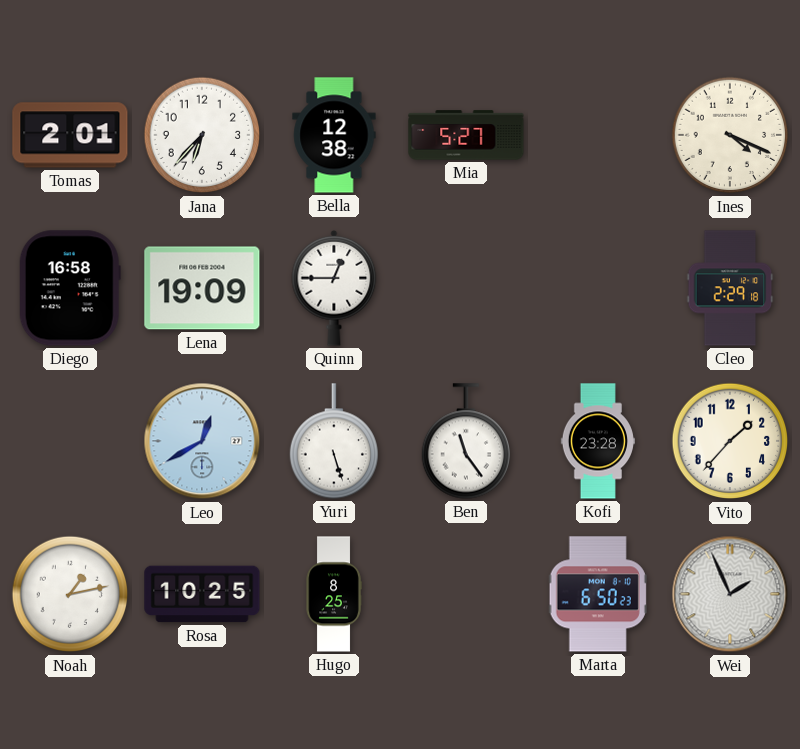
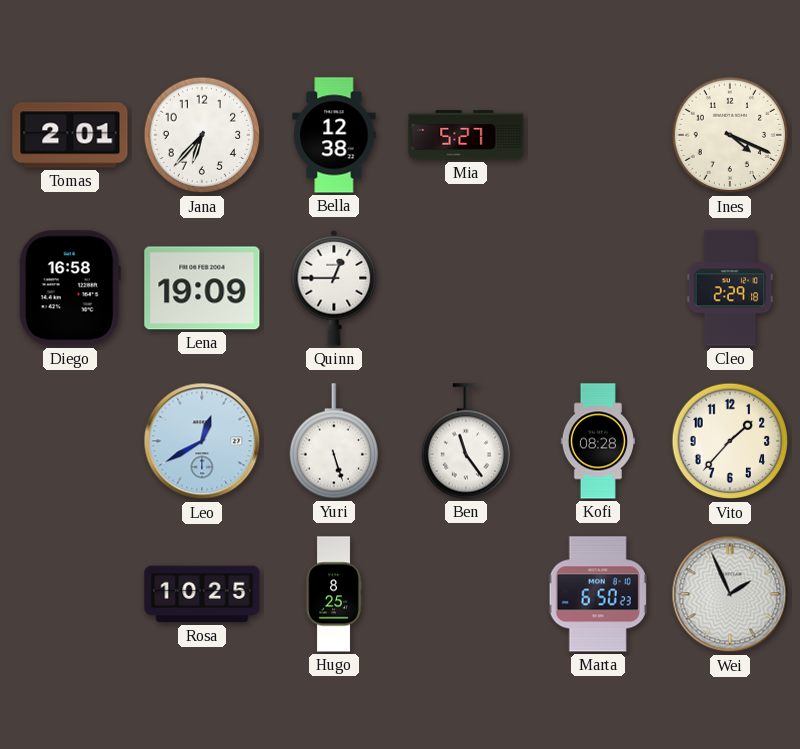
Kofi: 23:28 -> 08:28
Noah: 1:13 -> none
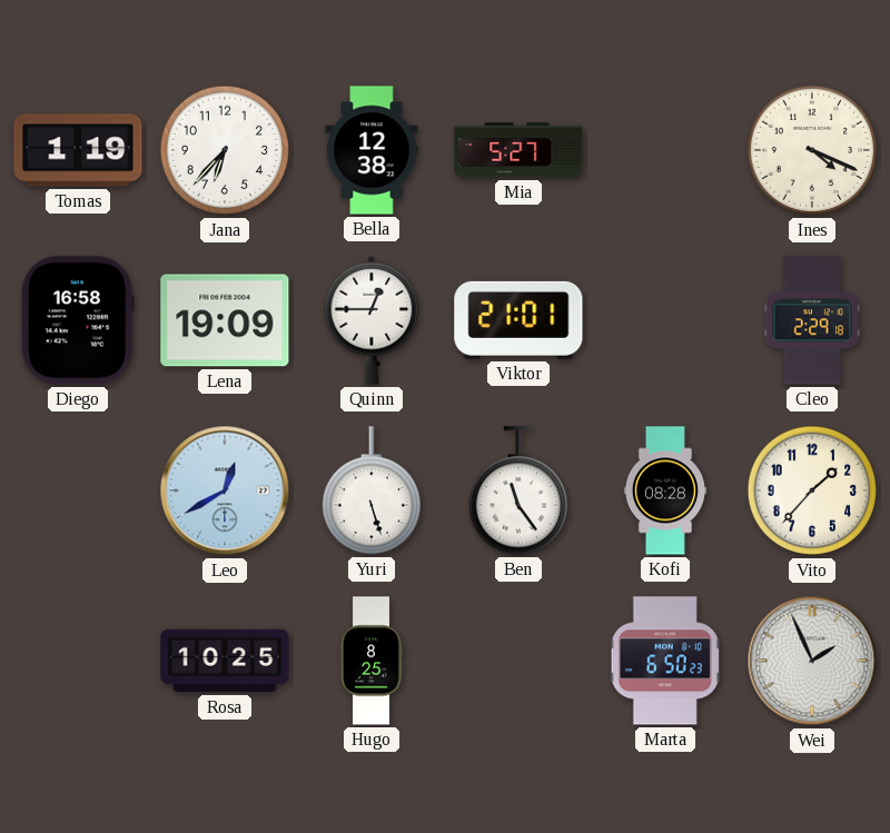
Tomas: 2:01 -> 1:19
Viktor: none -> 21:01
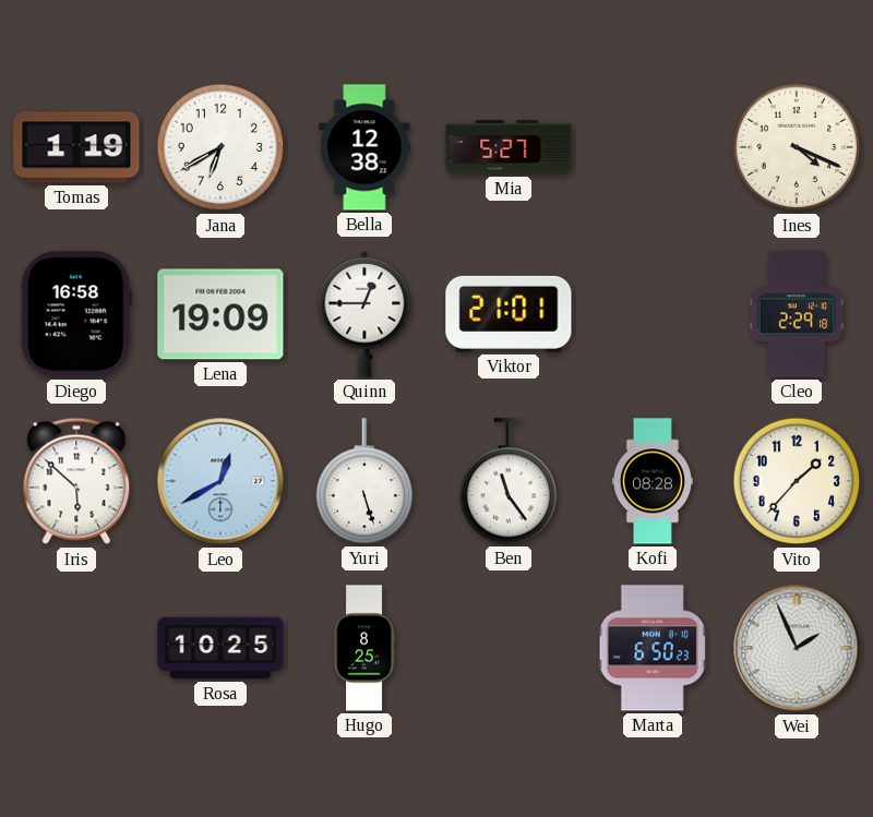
Jana: 6:37 -> 6:40
Iris: none -> 5:52
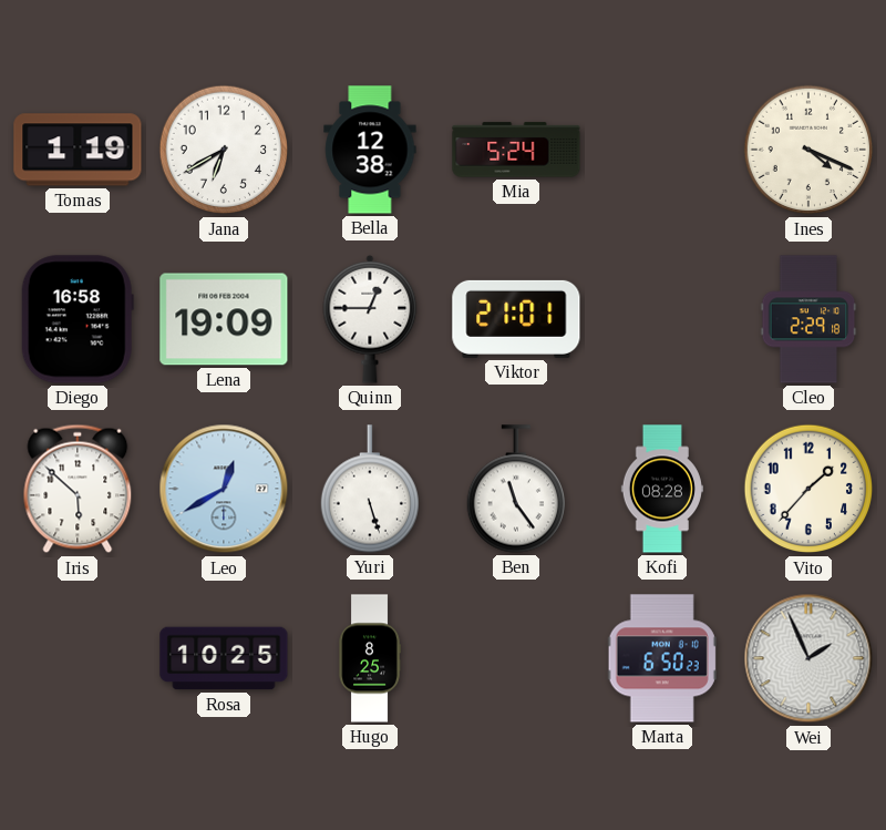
Mia: 5:27 -> 5:24
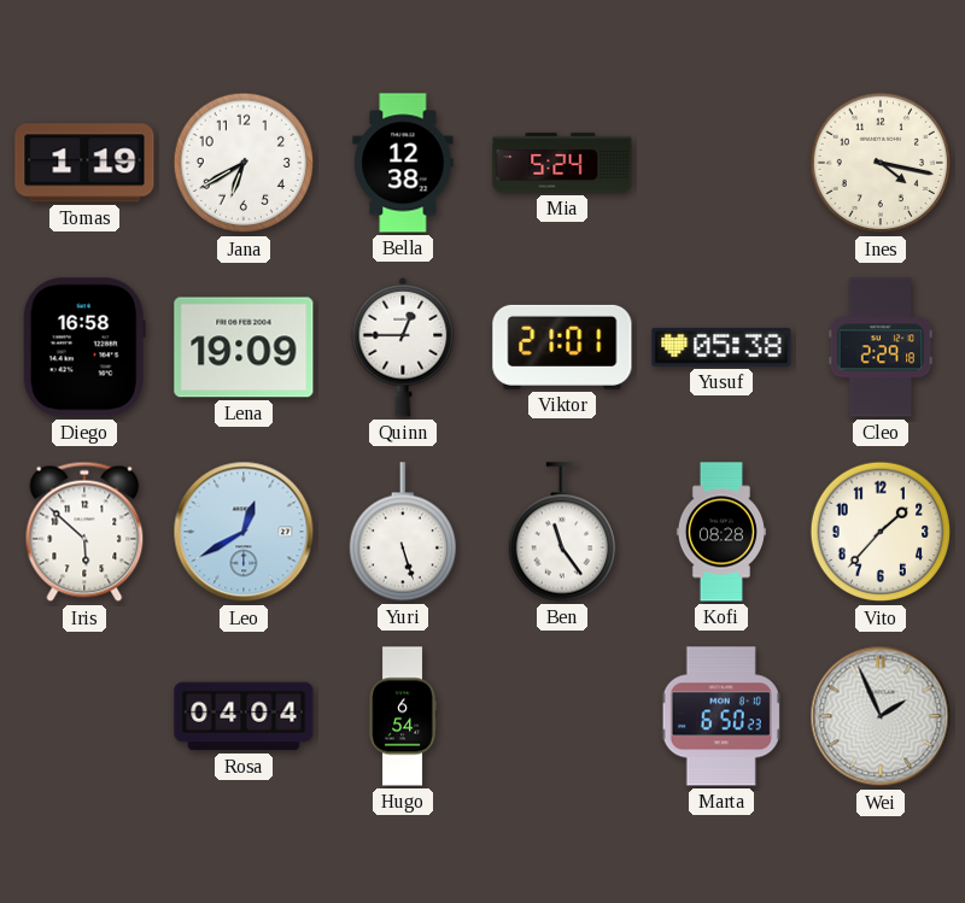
Ines: 4:19 -> 4:17
Yusuf: none -> 05:38
Rosa: 10:25 -> 04:04
Hugo: 8:25 -> 6:54
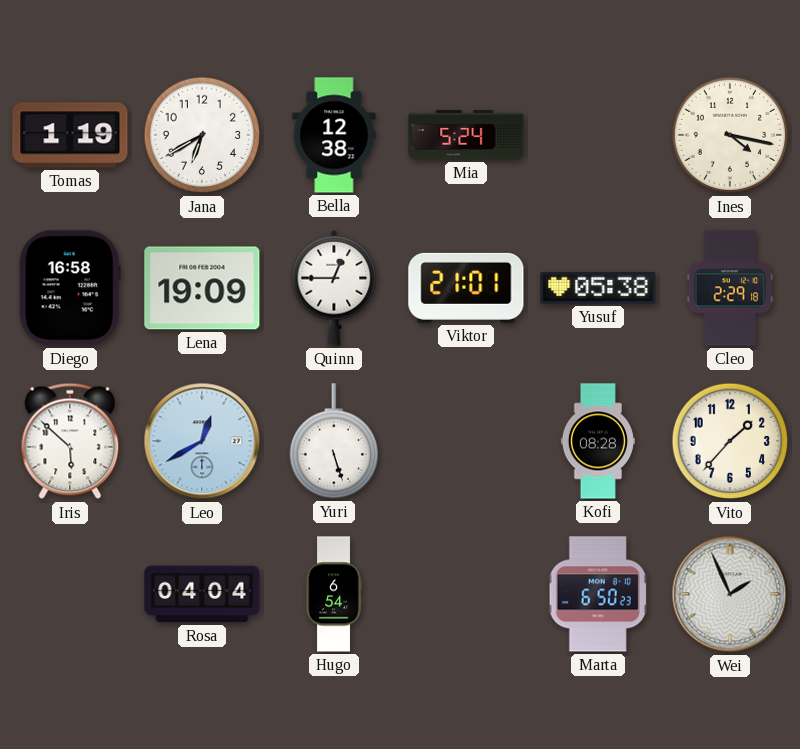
Ben: 11:24 -> none
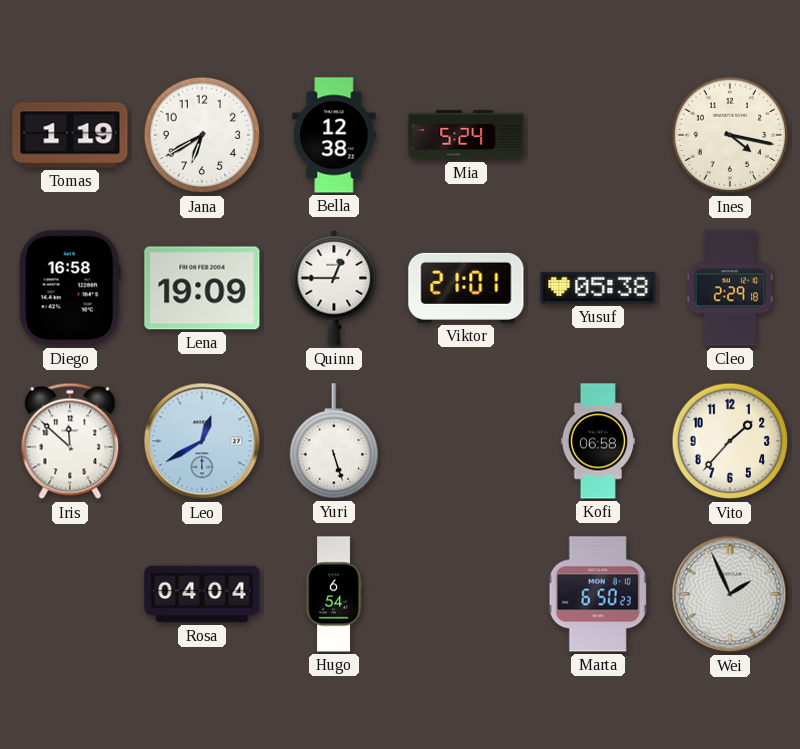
Iris: 5:52 -> 11:52
Kofi: 08:28 -> 06:58
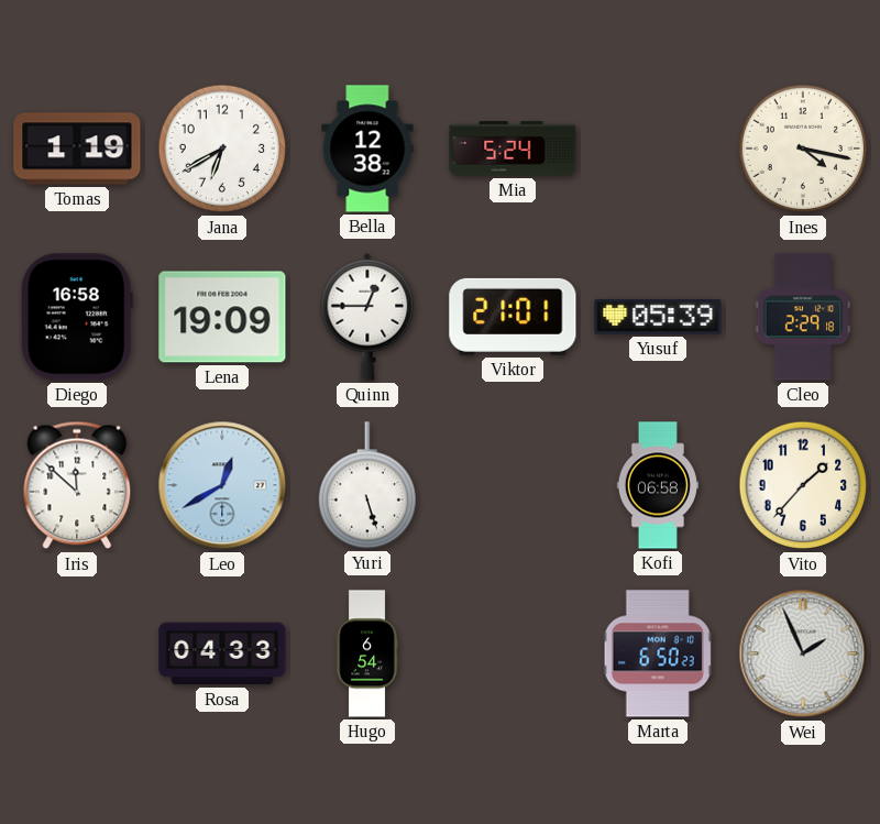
Yusuf: 05:38 -> 05:39
Rosa: 04:04 -> 04:33
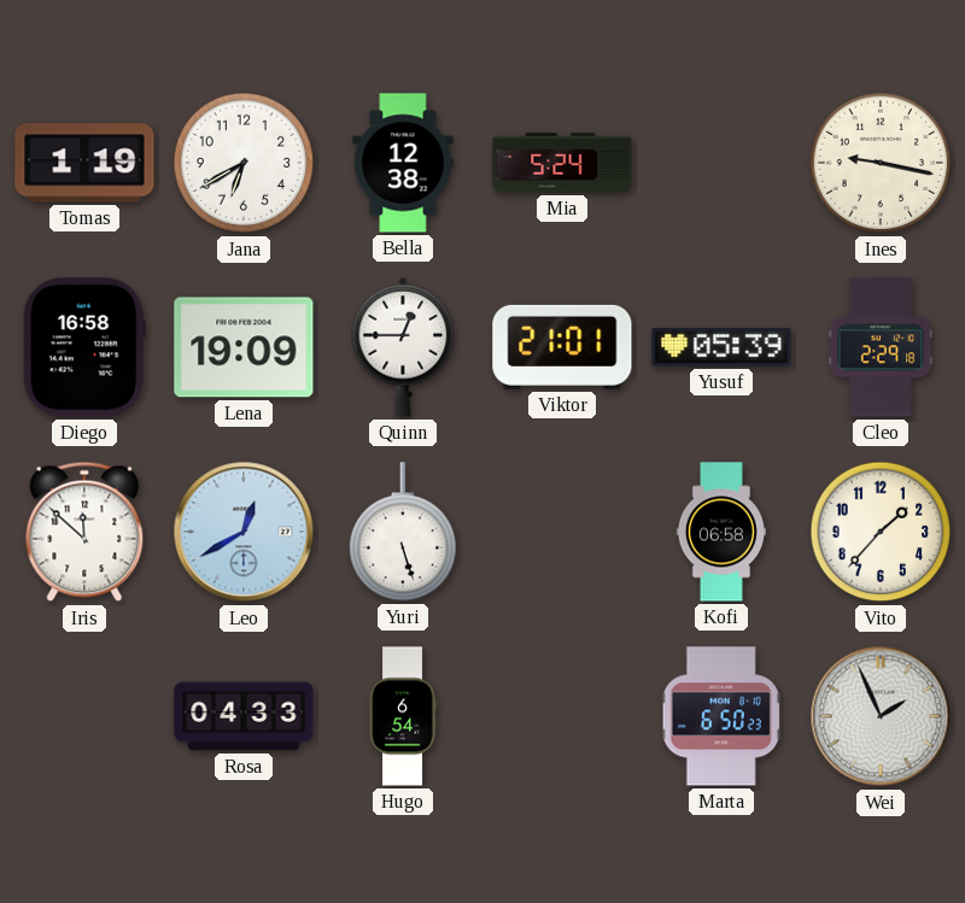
Ines: 4:17 -> 9:17
